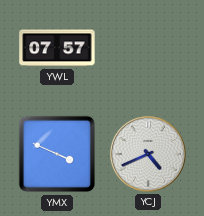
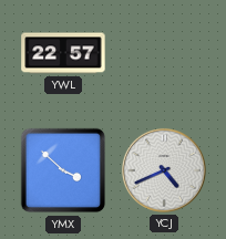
YWL: 07:57 -> 22:57
YMX: 3:49 -> 3:52
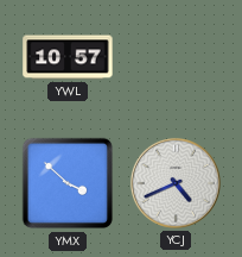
YWL: 22:57 -> 10:57
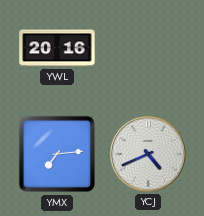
YWL: 10:57 -> 20:16
YMX: 3:52 -> 7:14
